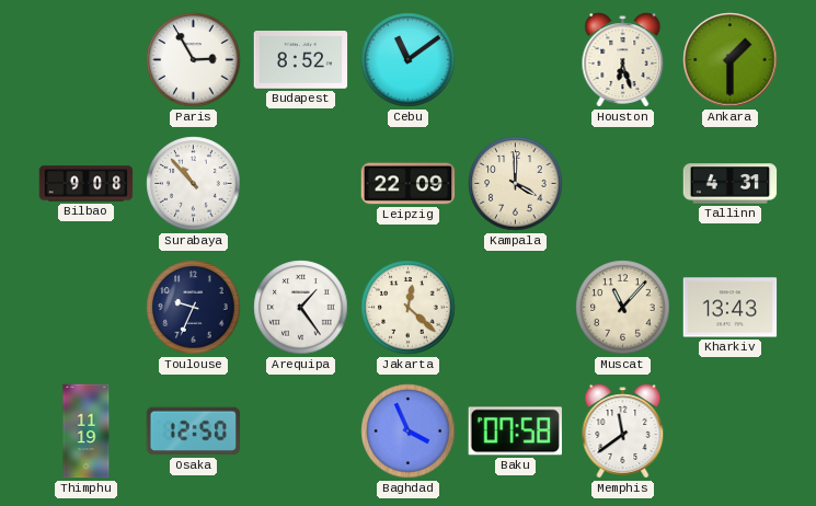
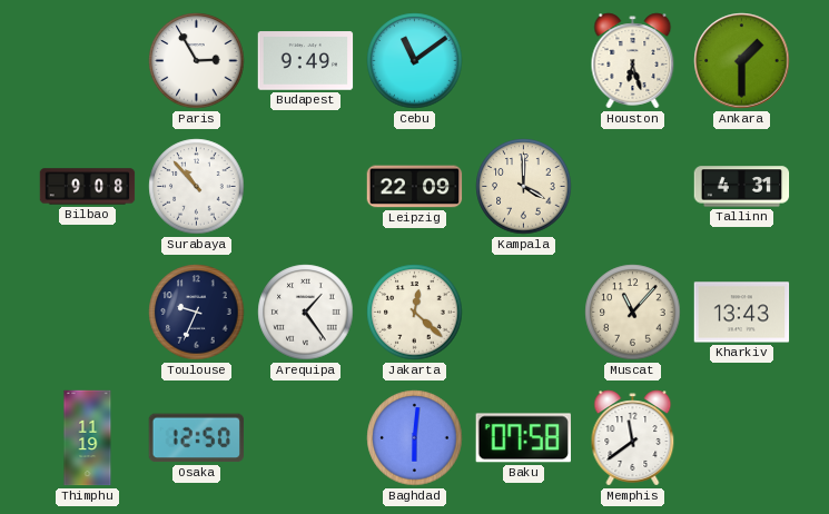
Budapest: 8:52 -> 9:49
Baghdad: 3:56 -> 6:01
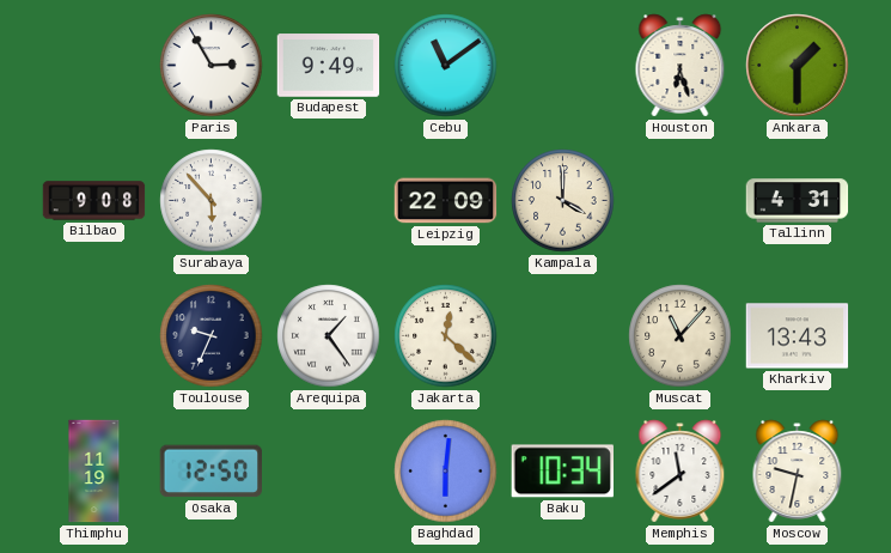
Surabaya: 10:53 -> 5:53
Baku: 07:58 -> 10:34
Moscow: none -> 9:32
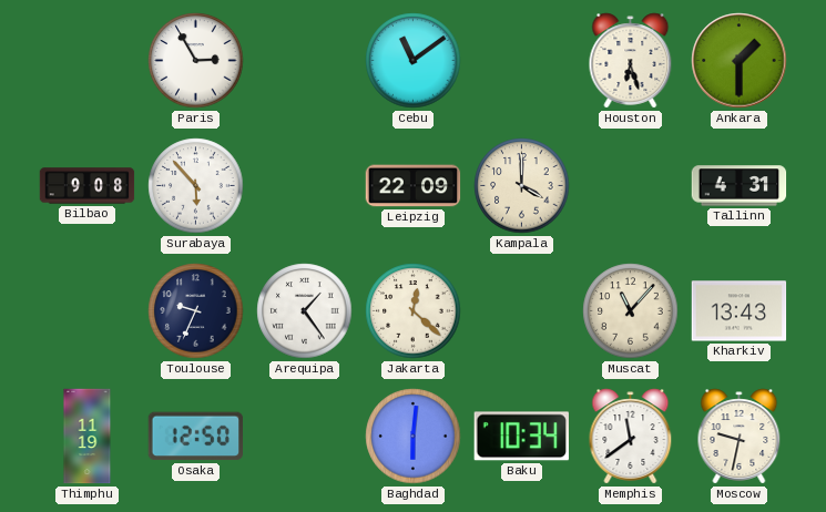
Budapest: 9:49 -> none
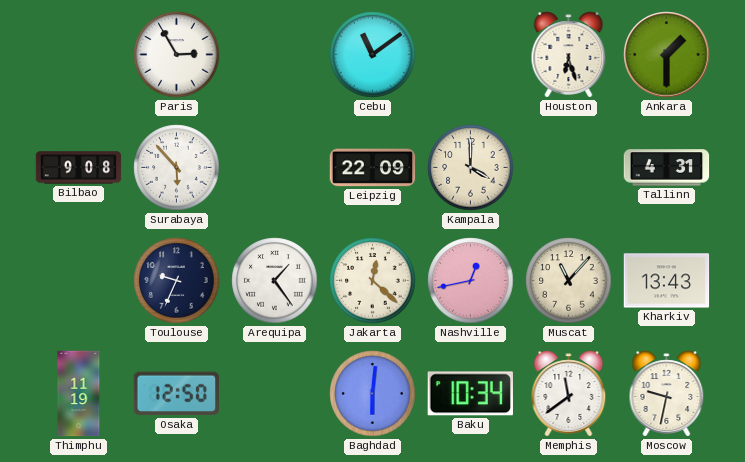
Nashville: none -> 12:43
